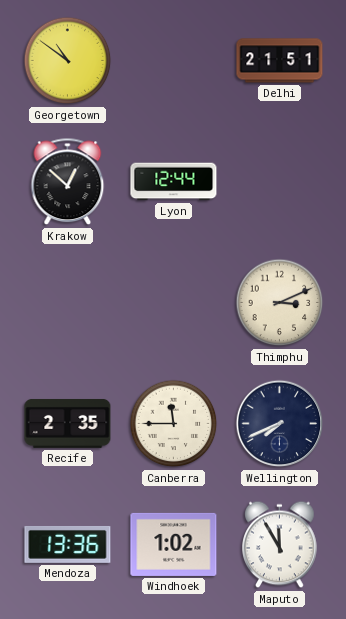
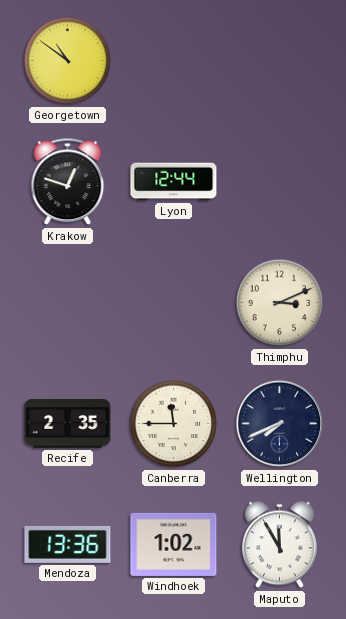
Delhi: 21:51 -> none
Krakow: 12:52 -> 12:48
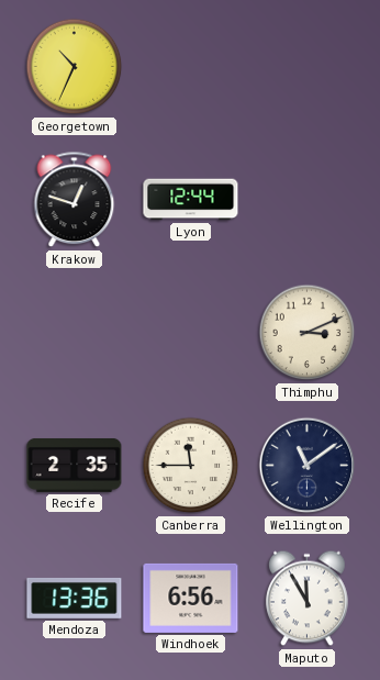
Georgetown: 10:51 -> 10:34
Wellington: 7:41 -> 11:09
Windhoek: 1:02 -> 6:56
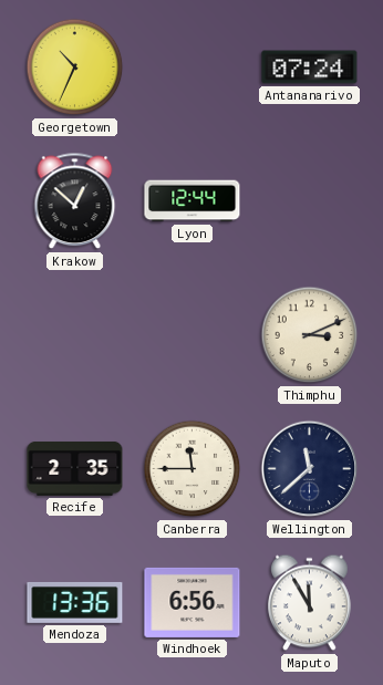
Antananarivo: none -> 07:24
Krakow: 12:48 -> 12:52
Wellington: 11:09 -> 11:38
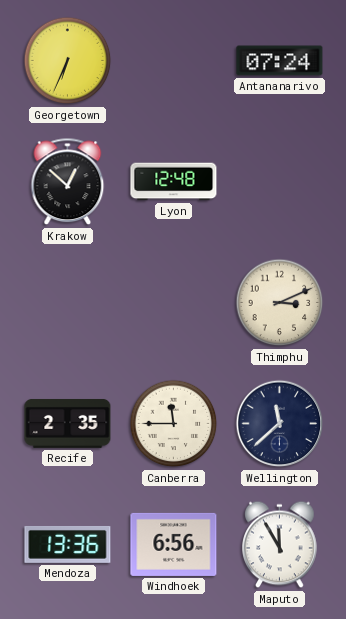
Georgetown: 10:34 -> 6:34
Lyon: 12:44 -> 12:48
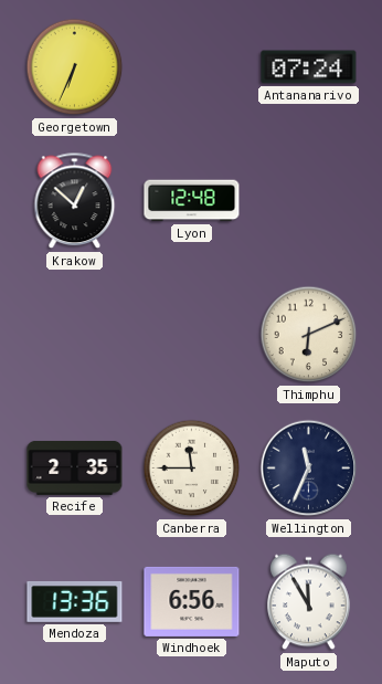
Thimphu: 3:11 -> 6:11
Wellington: 11:38 -> 11:34
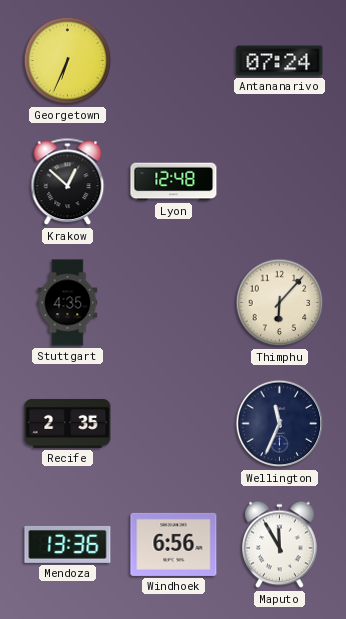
Stuttgart: none -> 4:35
Thimphu: 6:11 -> 6:07
Canberra: 11:45 -> none
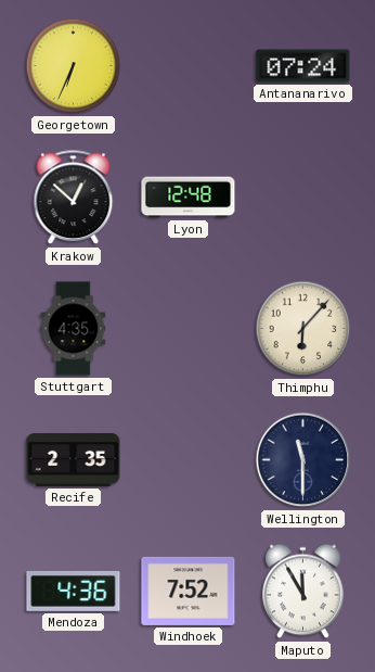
Wellington: 11:34 -> 11:30
Mendoza: 13:36 -> 4:36
Windhoek: 6:56 -> 7:52
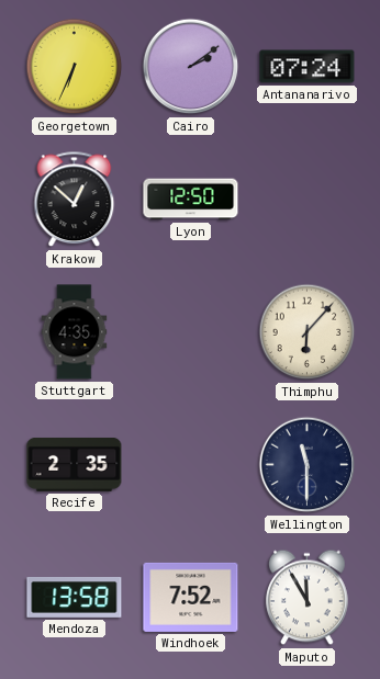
Cairo: none -> 2:09
Lyon: 12:48 -> 12:50
Mendoza: 4:36 -> 13:58
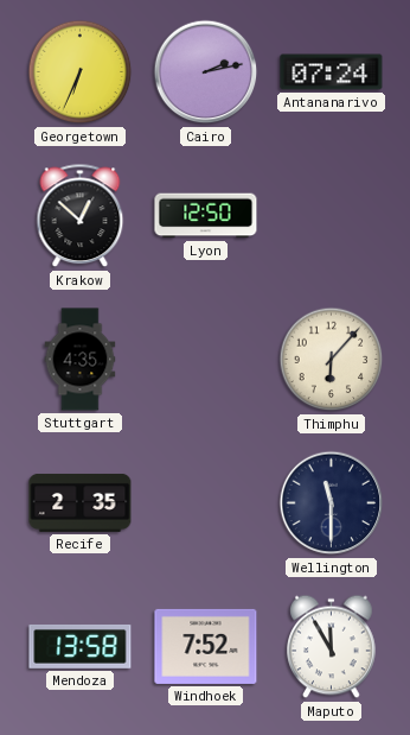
Cairo: 2:09 -> 2:13
